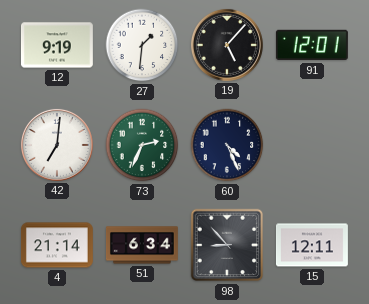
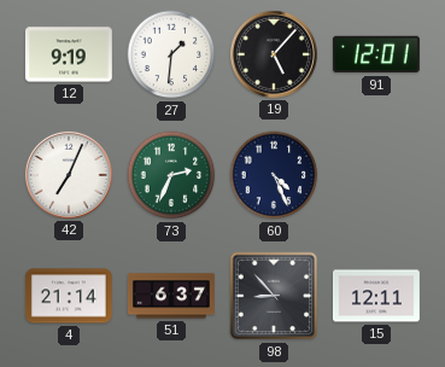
42: 7:01 -> 7:04
51: 6:34 -> 6:37
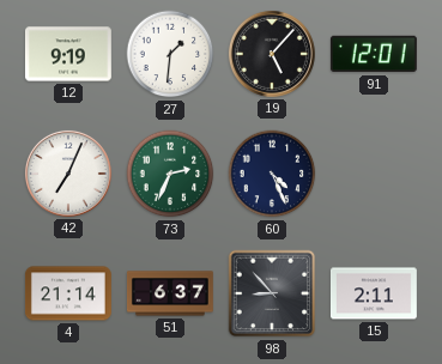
15: 12:11 -> 2:11
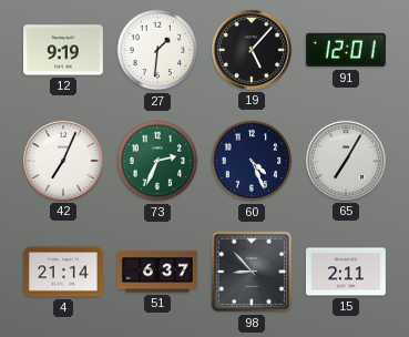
65: none -> 7:05
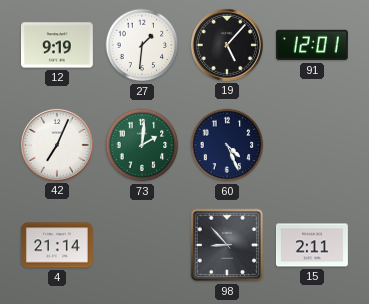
73: 2:34 -> 2:01
65: 7:05 -> none
51: 6:37 -> none
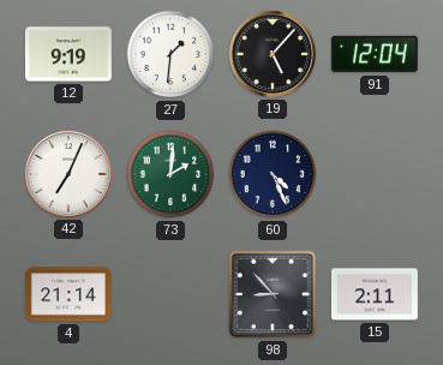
91: 12:01 -> 12:04
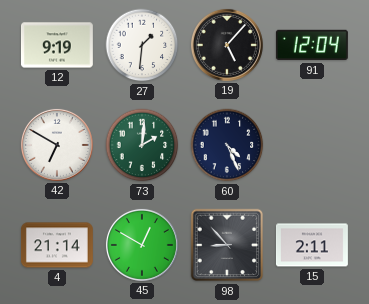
42: 7:04 -> 6:50
45: none -> 12:50
